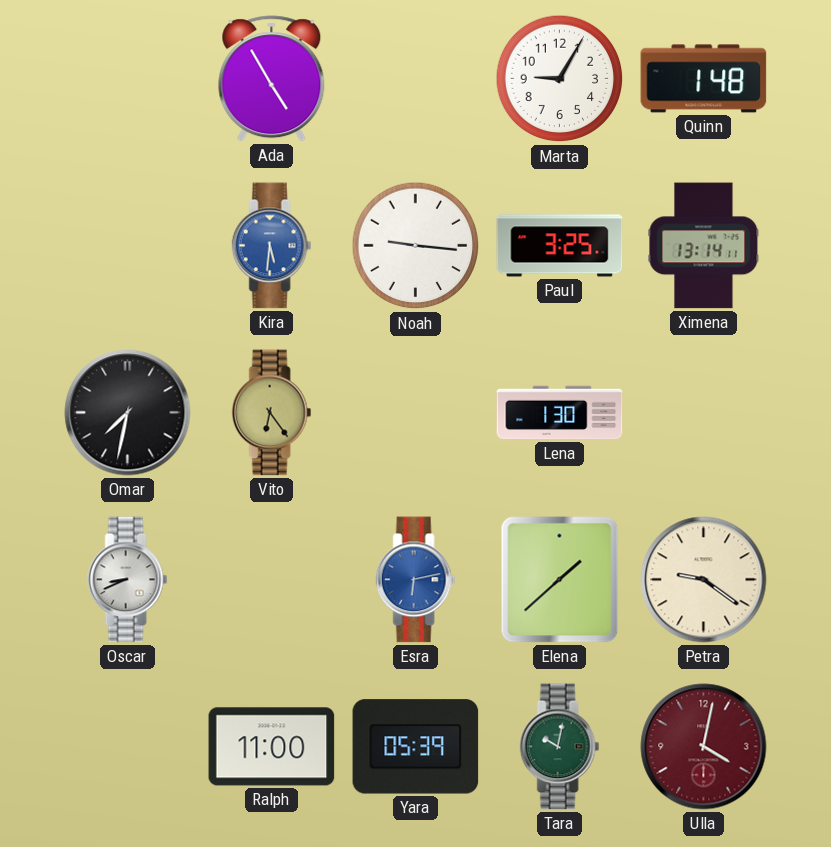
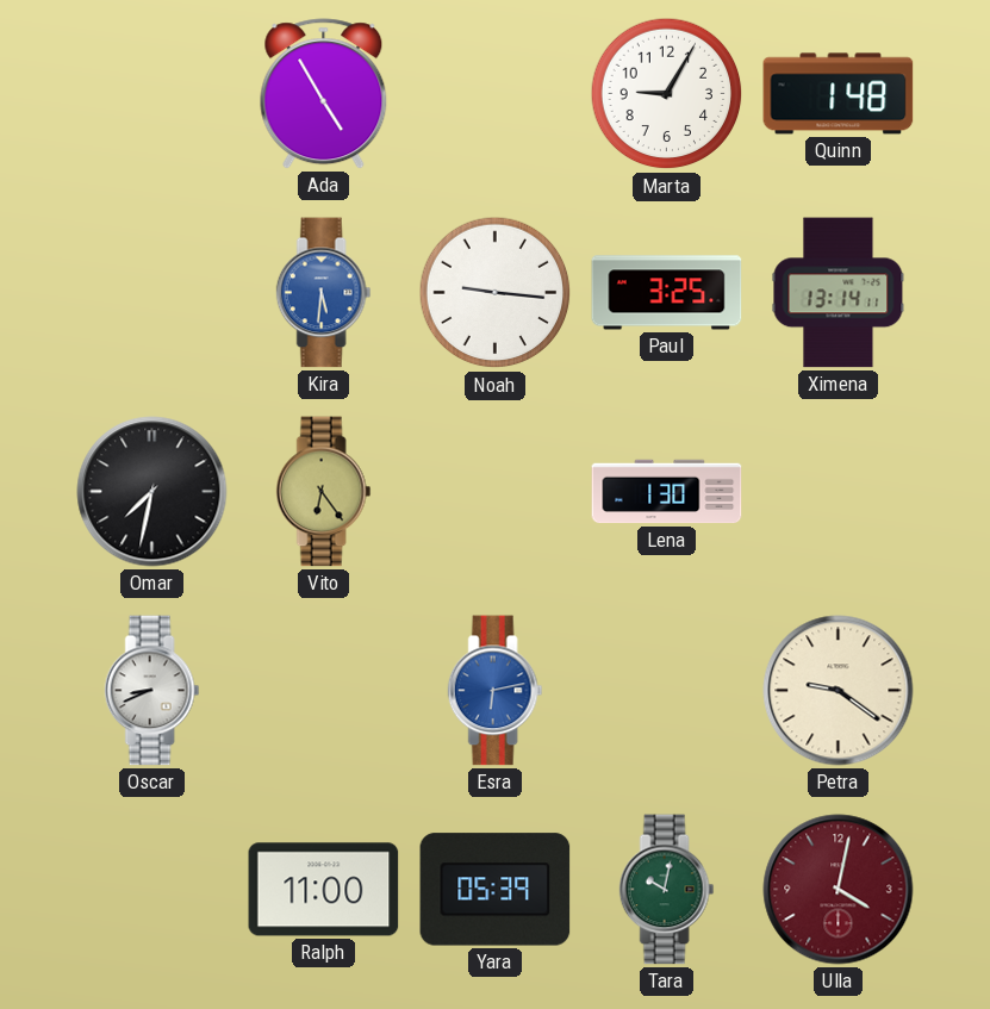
Elena: 1:38 -> none
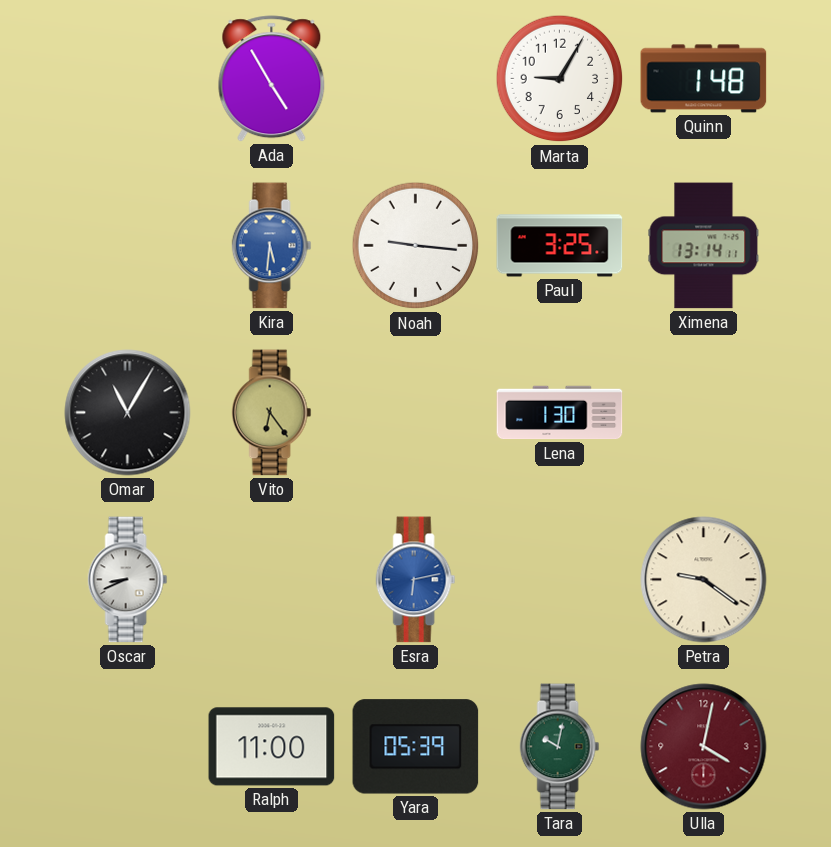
Omar: 7:32 -> 11:05
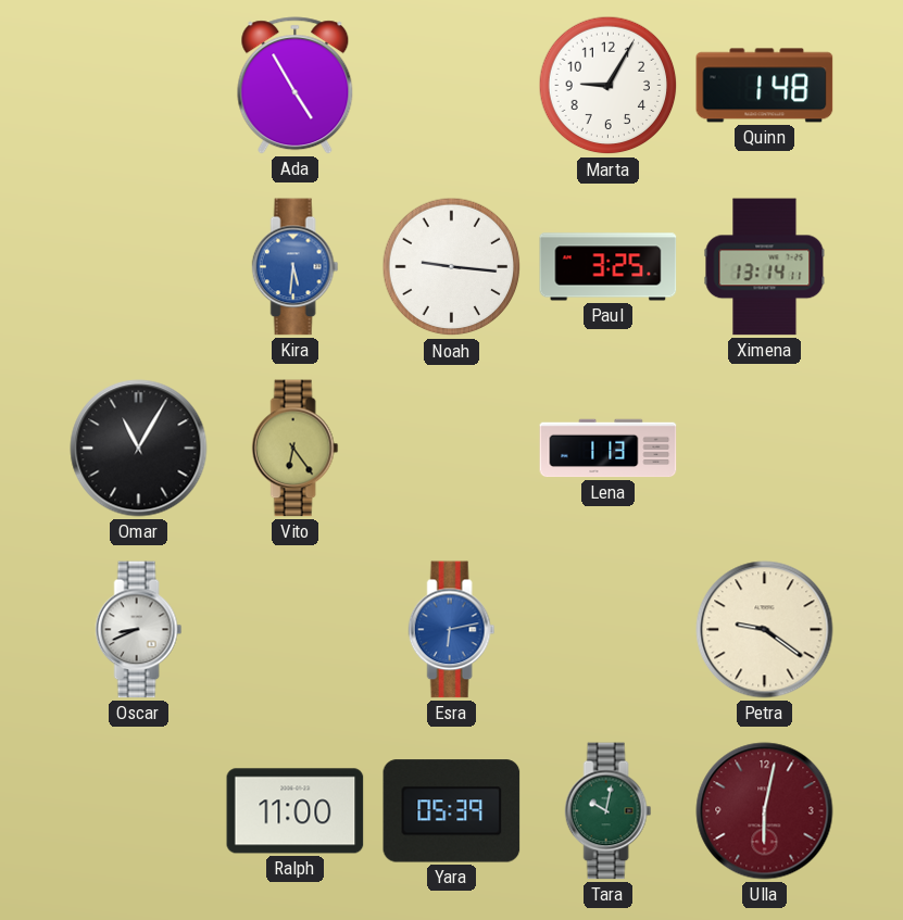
Lena: 1:30 -> 1:13
Ulla: 4:02 -> 6:02
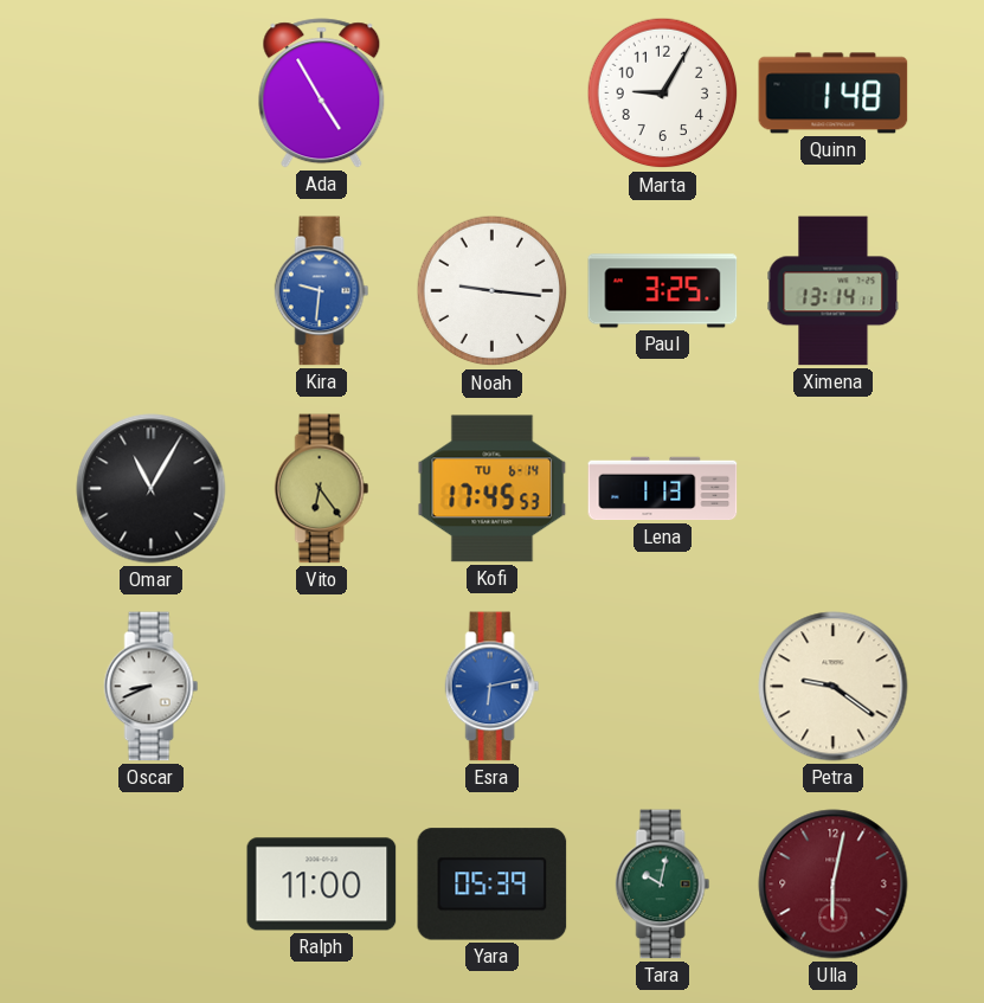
Kira: 5:31 -> 9:31
Kofi: none -> 17:45
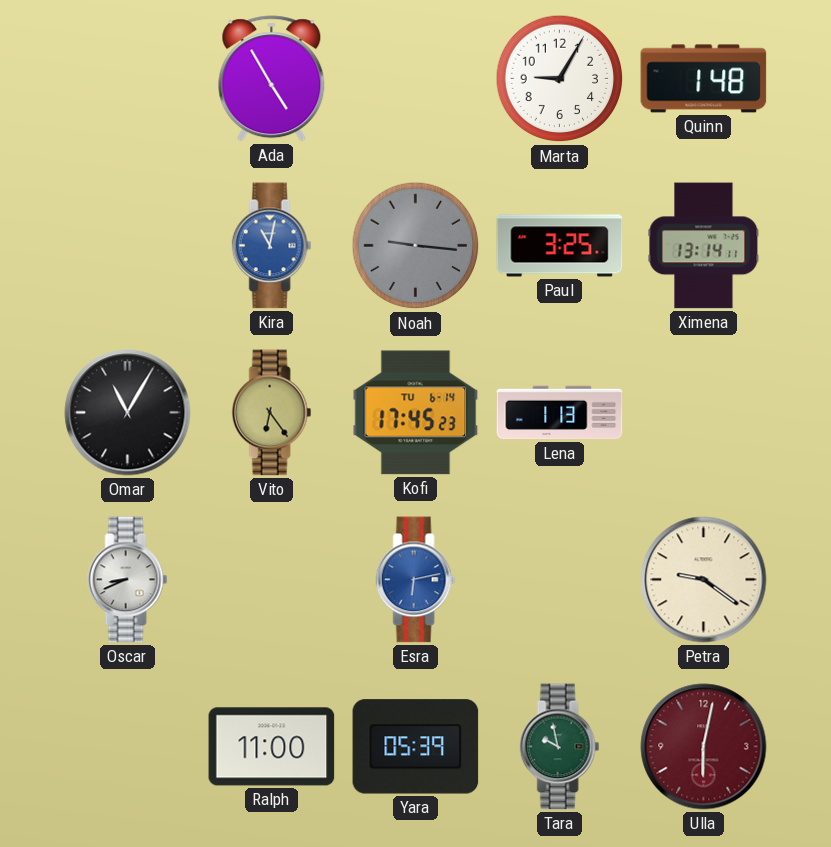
Kira: 9:31 -> 11:02
Noah dial: white -> grey
Kofi: 17:45:53 -> 17:45:23
Tara: 10:02 -> 9:58
